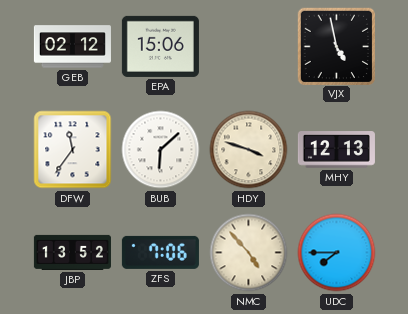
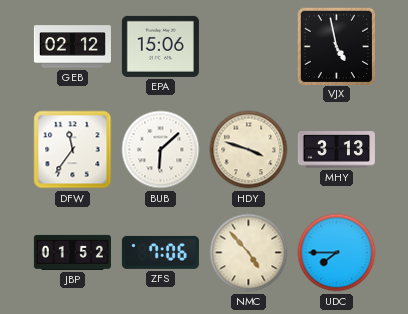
MHY: 12:13 -> 3:13
JBP: 13:52 -> 01:52
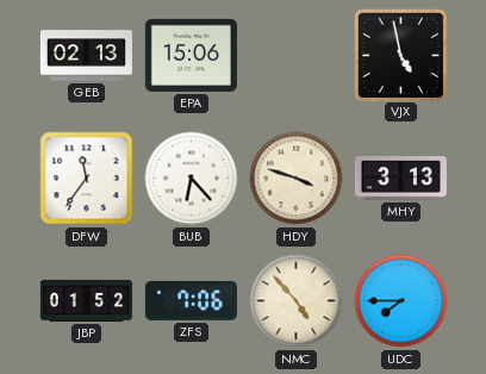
GEB: 02:12 -> 02:13
BUB: 6:08 -> 6:23
